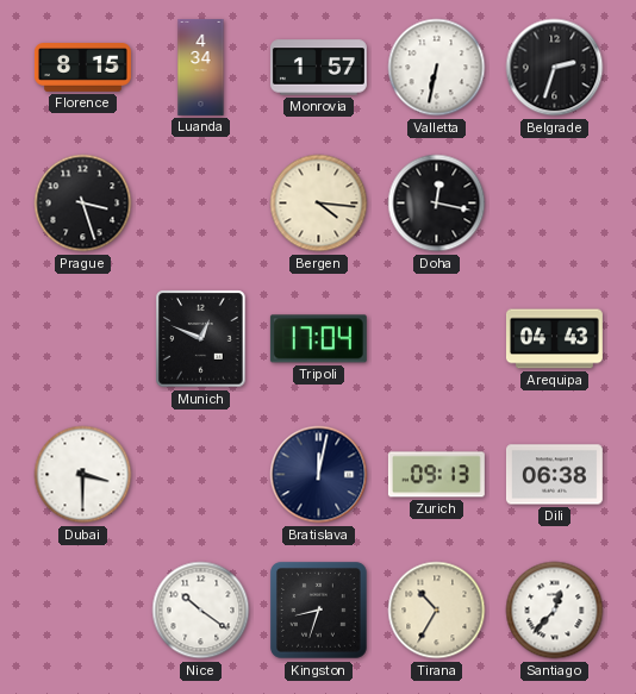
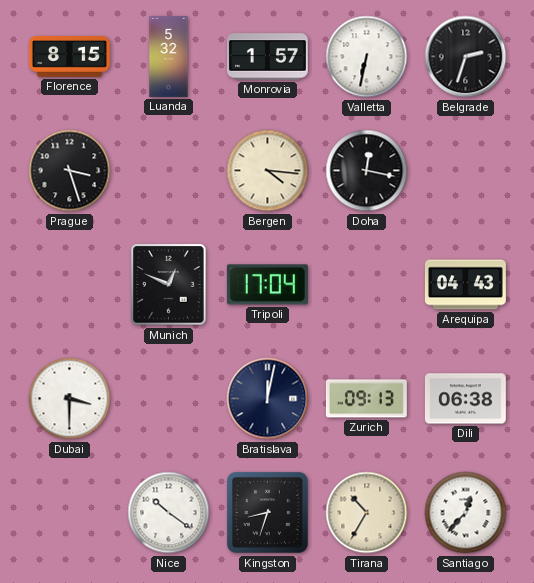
Luanda: 4:34 -> 5:32
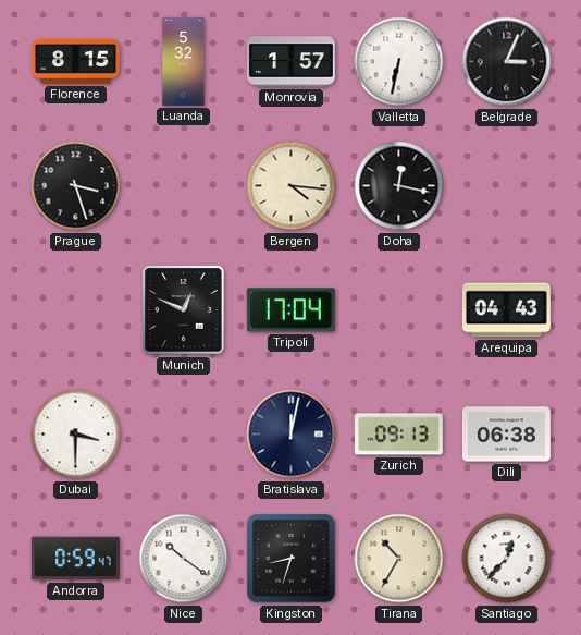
Belgrade: 2:33 -> 3:04
Andorra: none -> 0:59
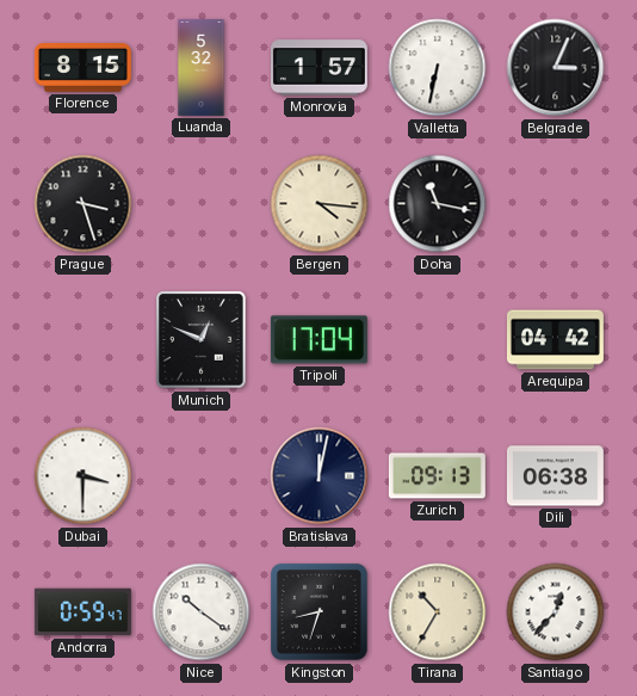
Doha: 12:17 -> 11:17
Arequipa: 04:43 -> 04:42
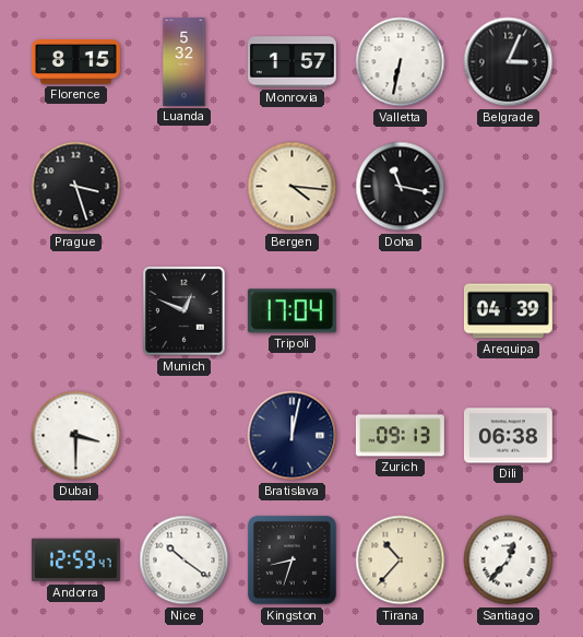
Arequipa: 04:42 -> 04:39
Andorra: 0:59 -> 12:59
Tirana: 10:35 -> 10:37
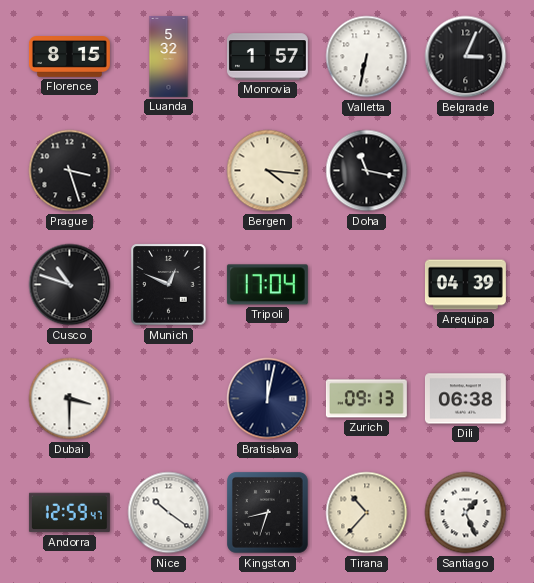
Cusco: none -> 10:48
Santiago: 12:37 -> 1:26
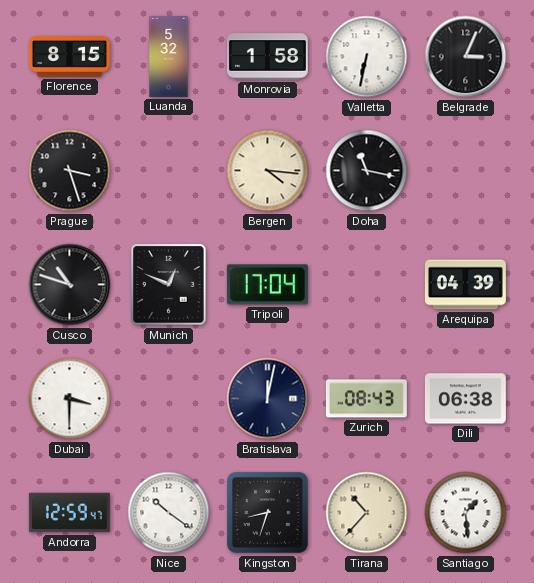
Monrovia: 1:57 -> 1:58
Zurich: 09:13 -> 08:43
Santiago: 1:26 -> 1:29
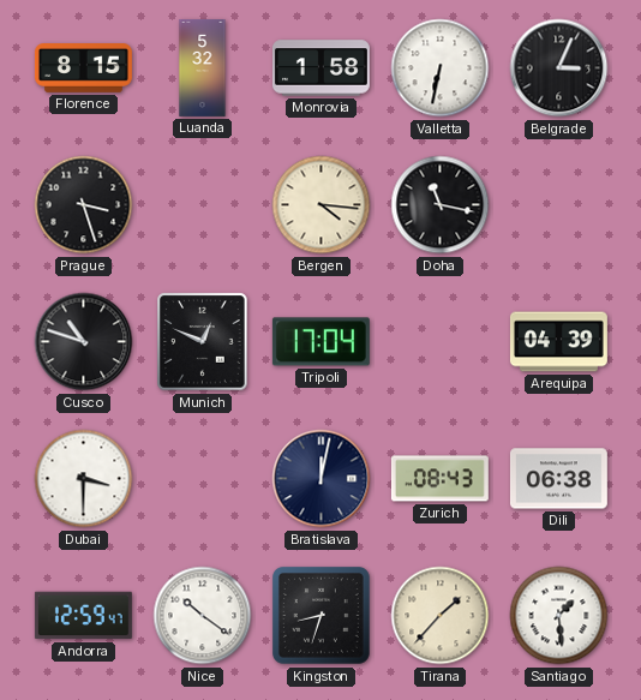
Tirana: 10:37 -> 1:37
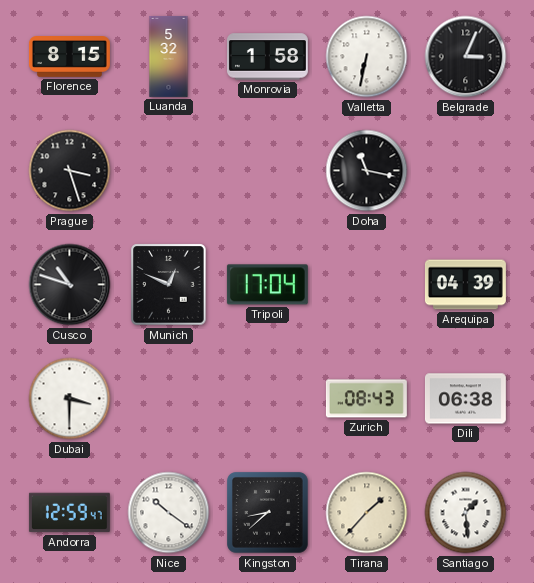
Bergen: 4:16 -> none
Bratislava: 12:02 -> none
Kingston: 8:33 -> 8:38
